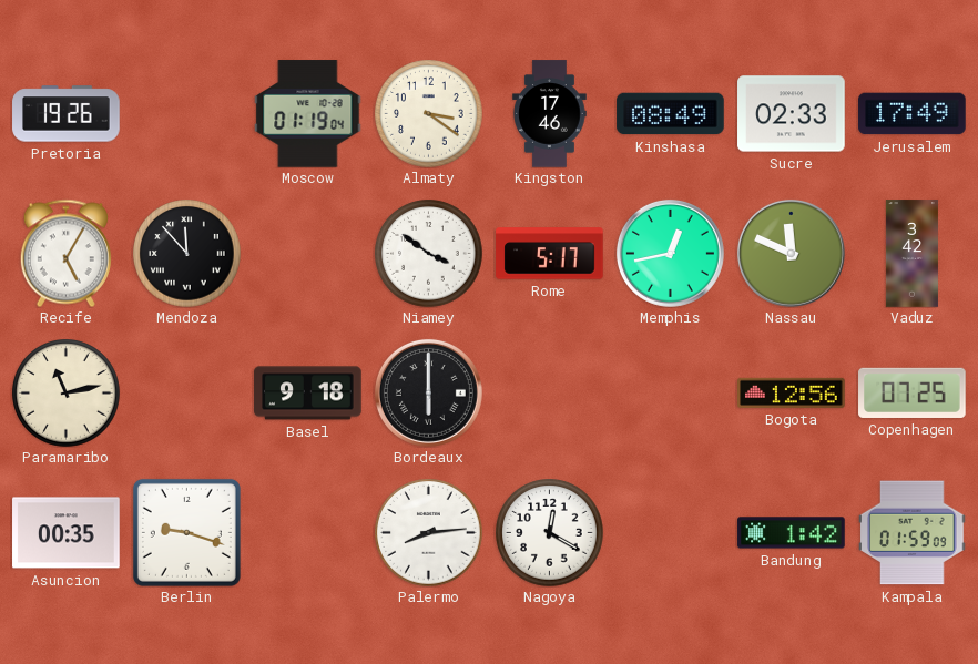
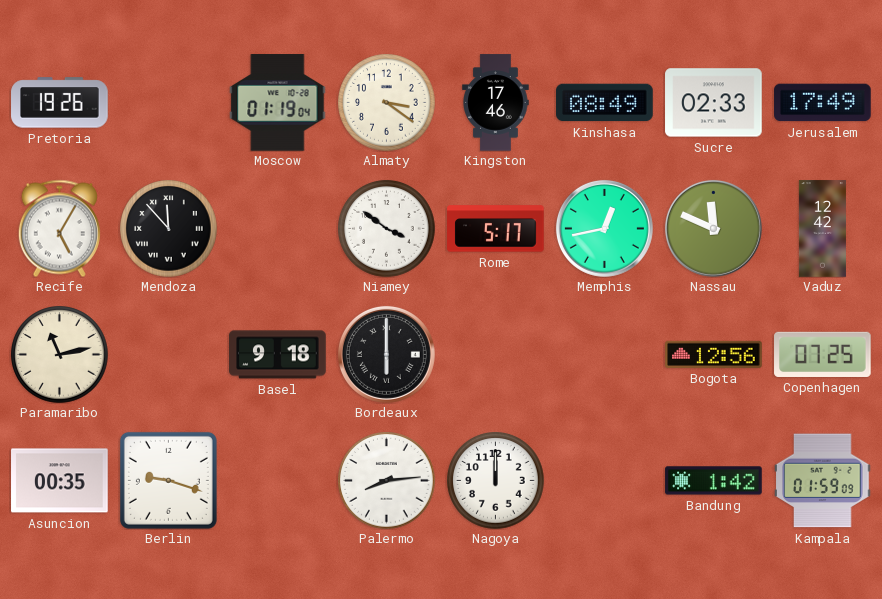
Vaduz: 3:42 -> 12:42
Nagoya: 12:20 -> 12:00
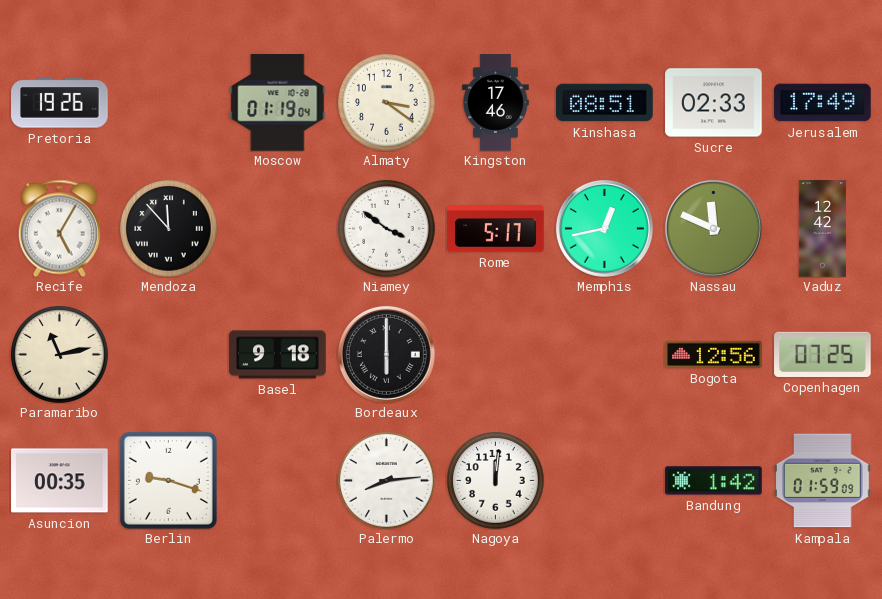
Kinshasa: 08:49 -> 08:51
Nagoya: 12:00 -> 12:01
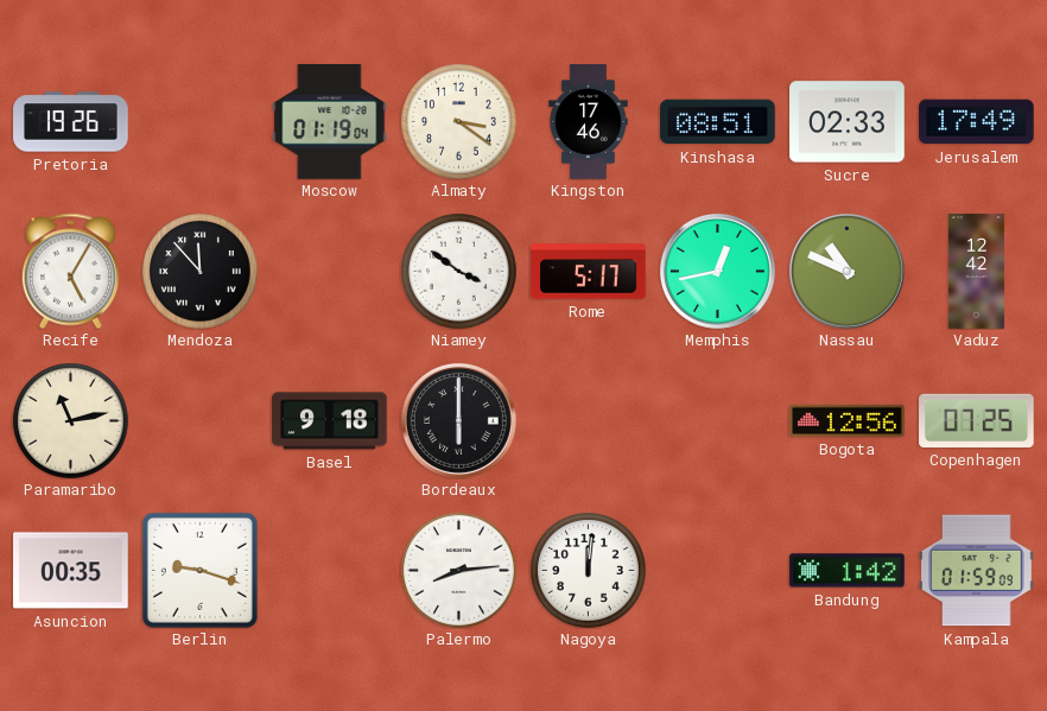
Nassau: 11:49 -> 10:49
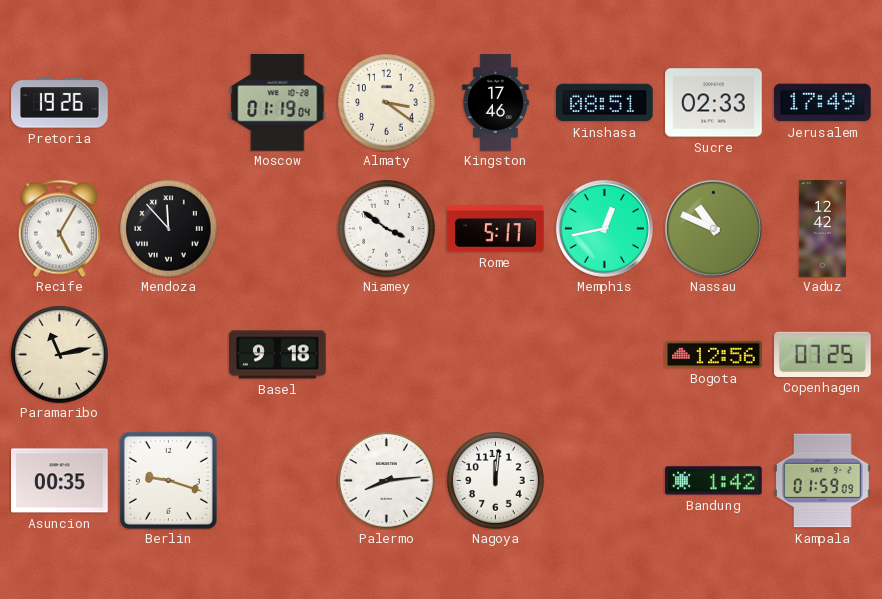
Bordeaux: 6:00 -> none
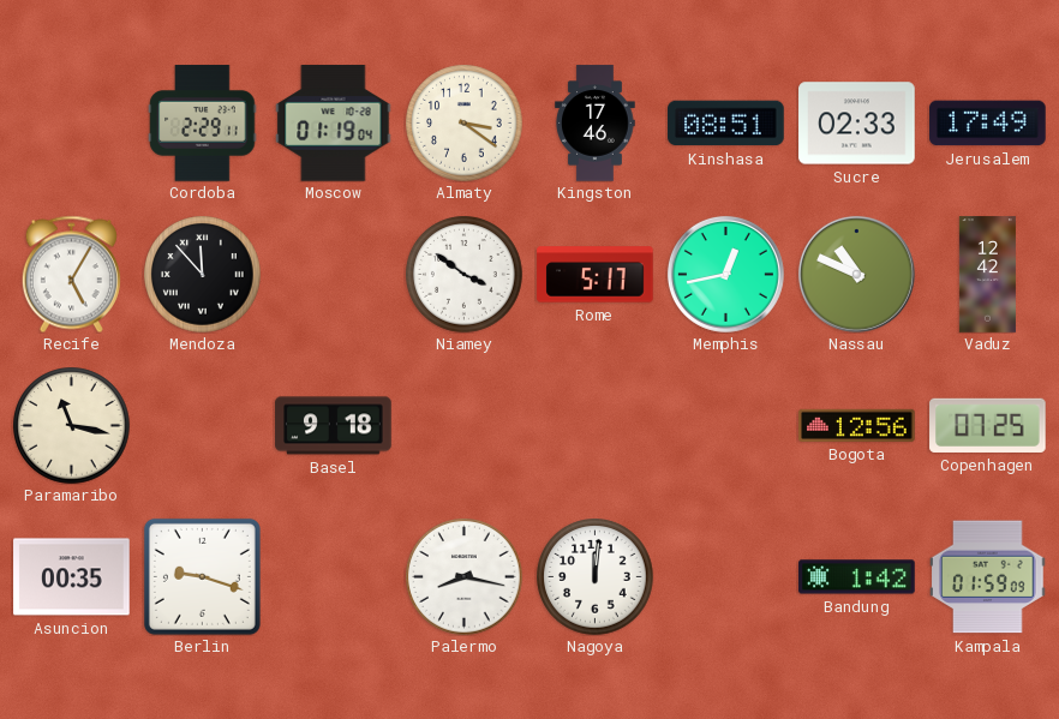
Pretoria: 19:26 -> none
Cordoba: none -> 2:29
Paramaribo: 11:13 -> 11:17
Palermo: 8:14 -> 8:17
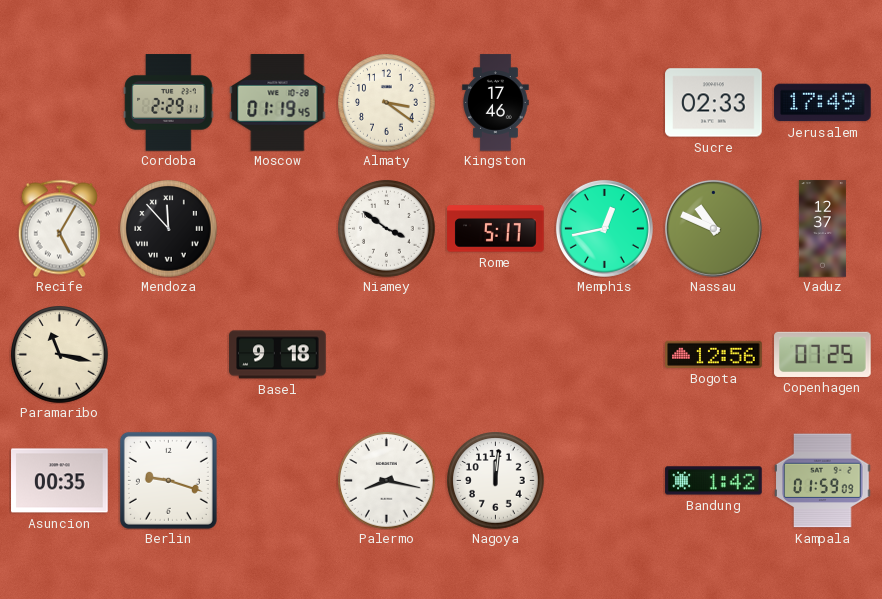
Moscow: 01:19:04 -> 01:19:45
Kinshasa: 08:51 -> none
Vaduz: 12:42 -> 12:37
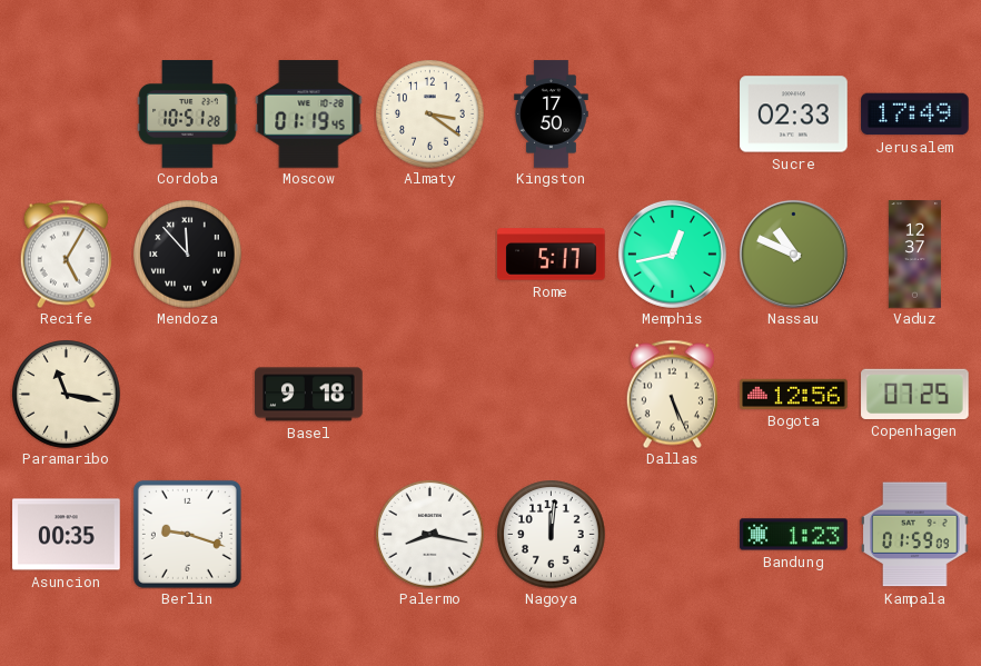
Cordoba: 2:29 -> 10:51
Kingston: 17:46 -> 17:50
Niamey: 3:51 -> none
Dallas: none -> 5:26
Bandung: 1:42 -> 1:23
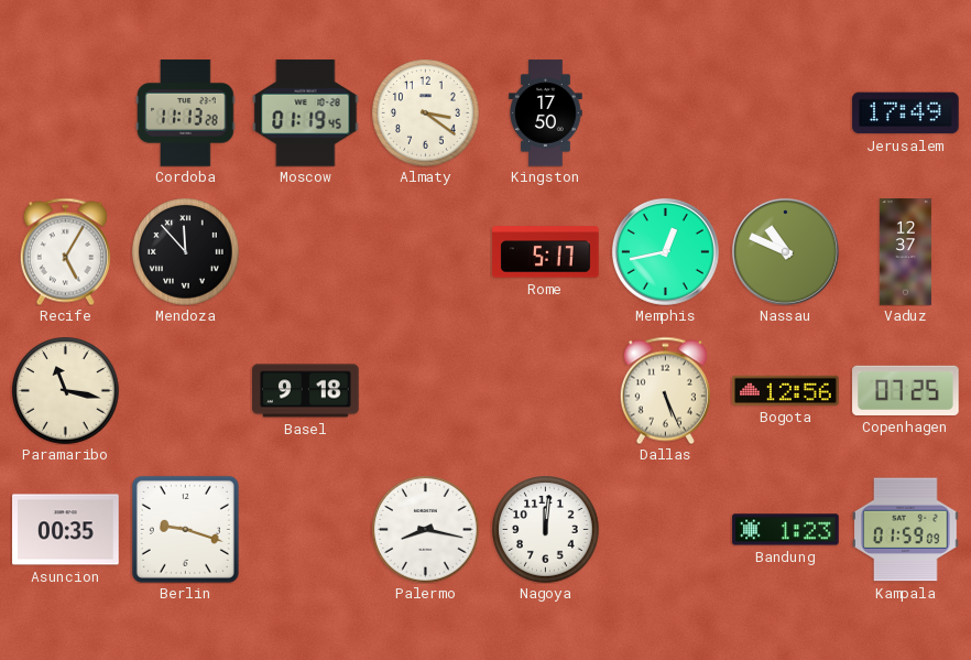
Cordoba: 10:51 -> 11:13
Sucre: 02:33 -> none
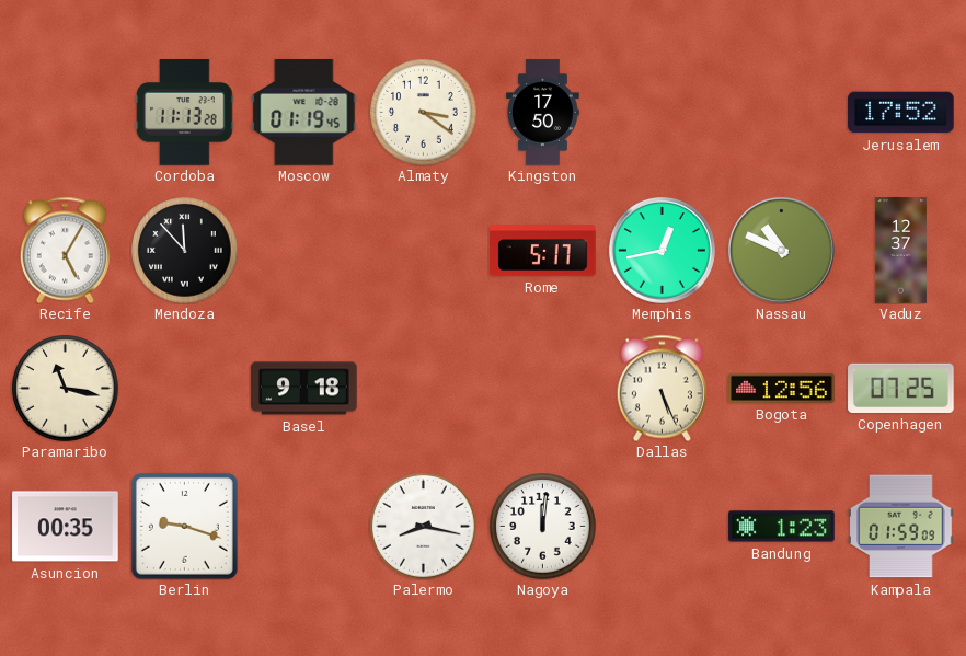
Jerusalem: 17:49 -> 17:52
